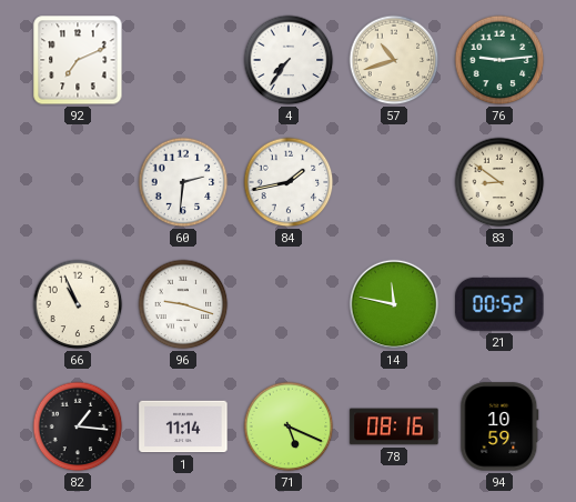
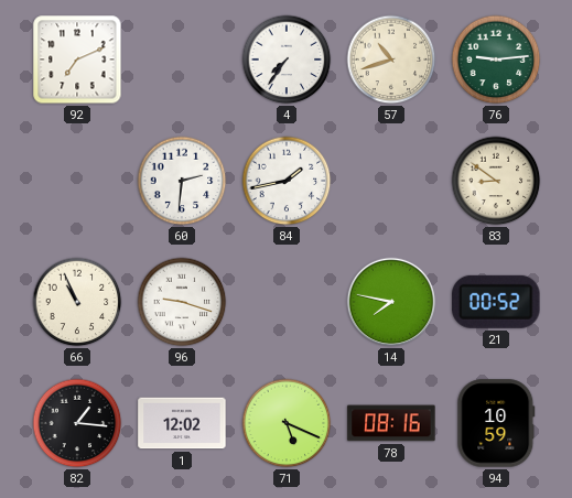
14: 11:47 -> 7:47
1: 11:14 -> 12:02
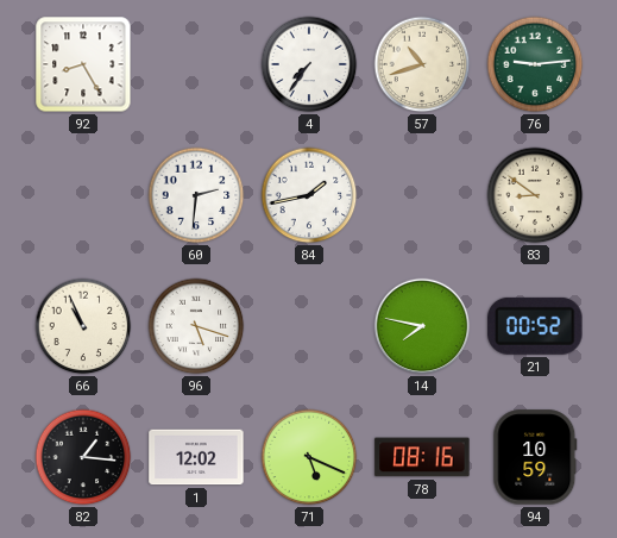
92: 7:11 -> 8:25
96: 9:18 -> 5:18
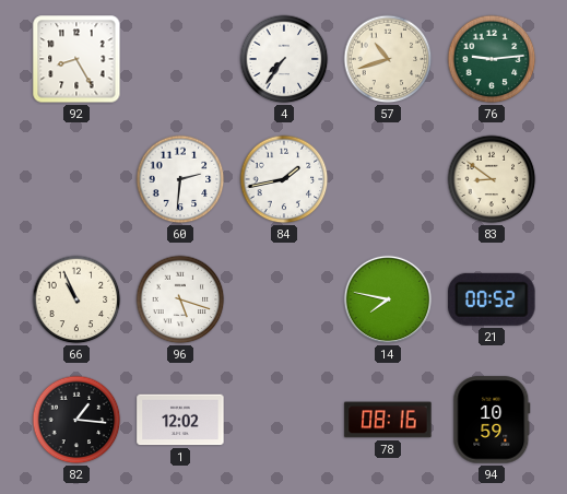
71: 5:19 -> none
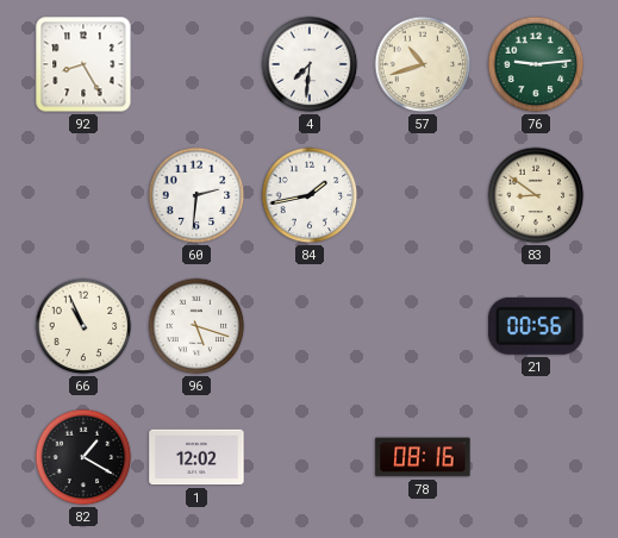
4: 7:36 -> 7:31
14: 7:47 -> none
21: 00:52 -> 00:56
82: 1:16 -> 1:20
94: 10:59 -> none
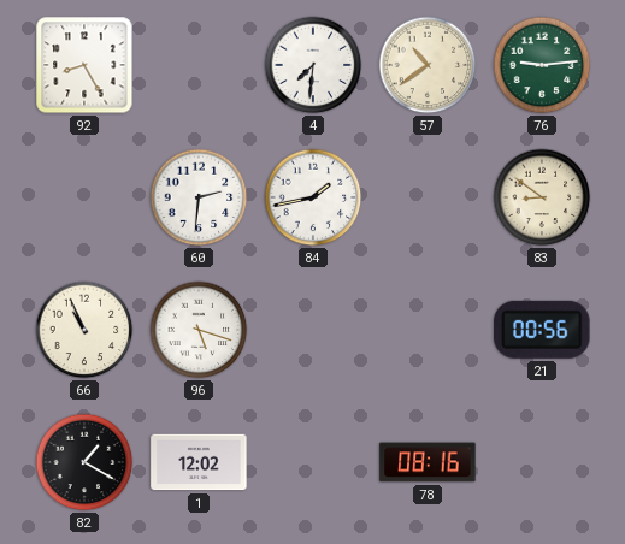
57: 10:42 -> 10:39
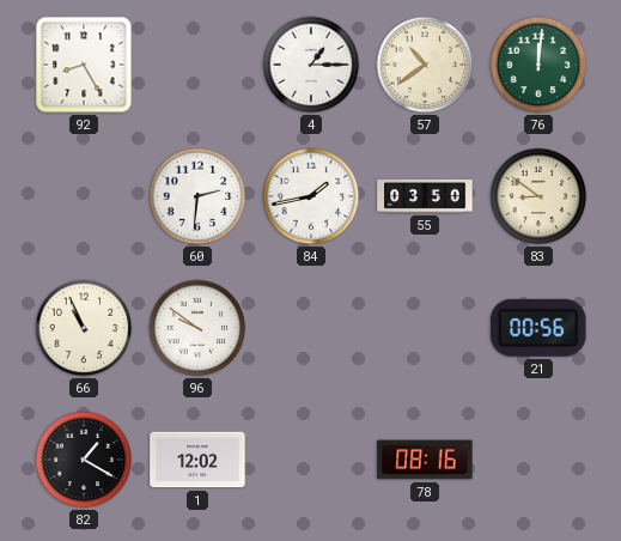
4: 7:31 -> 1:15
76: 9:14 -> 12:01
55: none -> 03:50
96: 5:18 -> 9:51
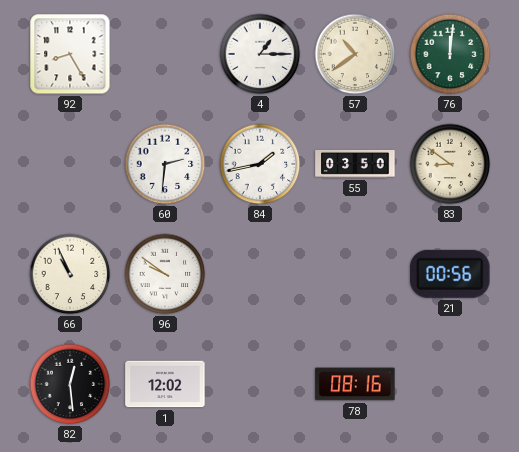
82: 1:20 -> 12:29
